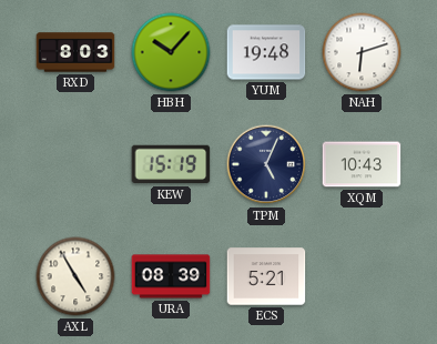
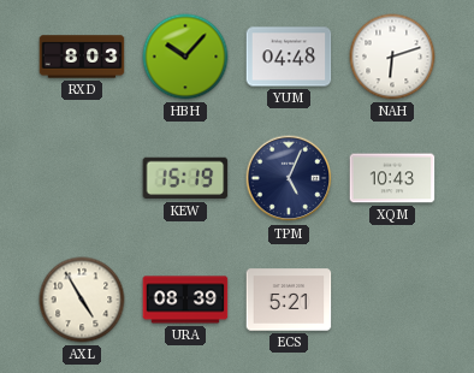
YUM: 19:48 -> 04:48
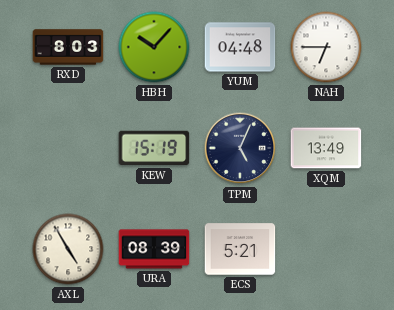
NAH: 6:12 -> 6:45
XQM: 10:43 -> 13:49
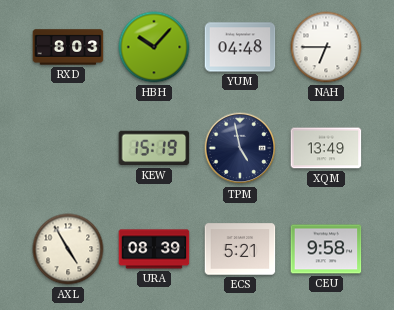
TPM: 5:04 -> 4:58
CEU: none -> 9:58
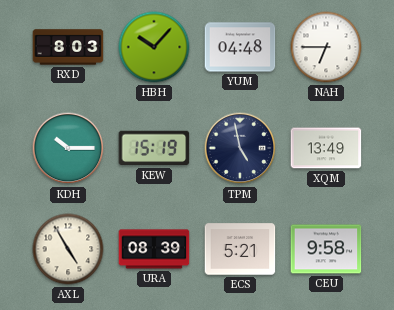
KDH: none -> 10:15
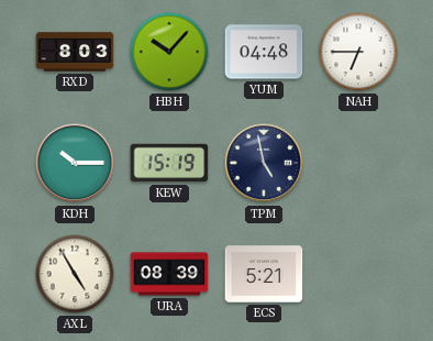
XQM: 13:49 -> none
CEU: 9:58 -> none
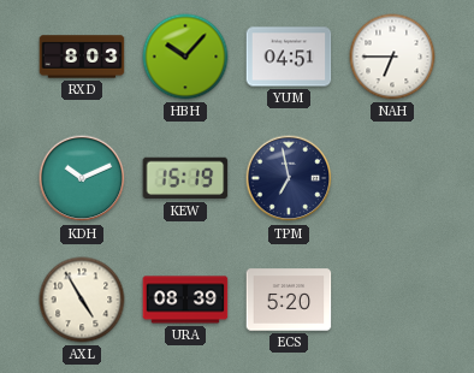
YUM: 04:48 -> 04:51
KDH: 10:15 -> 10:11
TPM: 4:58 -> 6:58
ECS: 5:21 -> 5:20
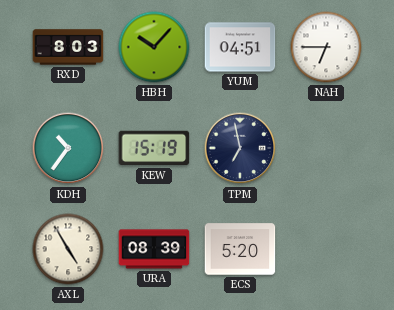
KDH: 10:11 -> 10:36
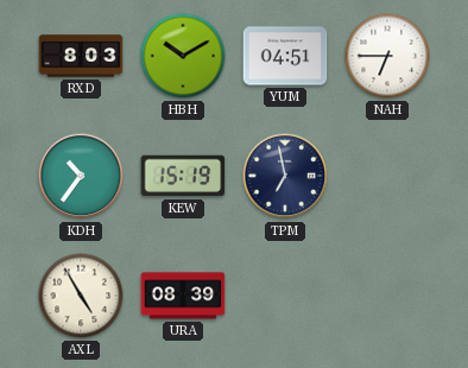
HBH: 10:07 -> 10:10
ECS: 5:20 -> none
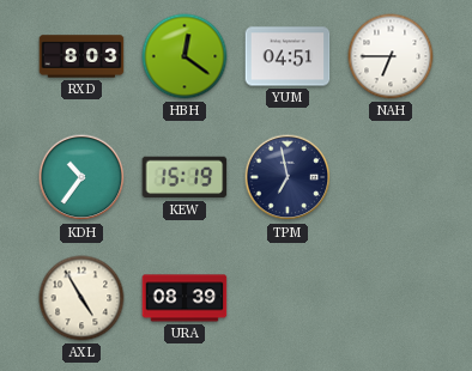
HBH: 10:10 -> 12:21
